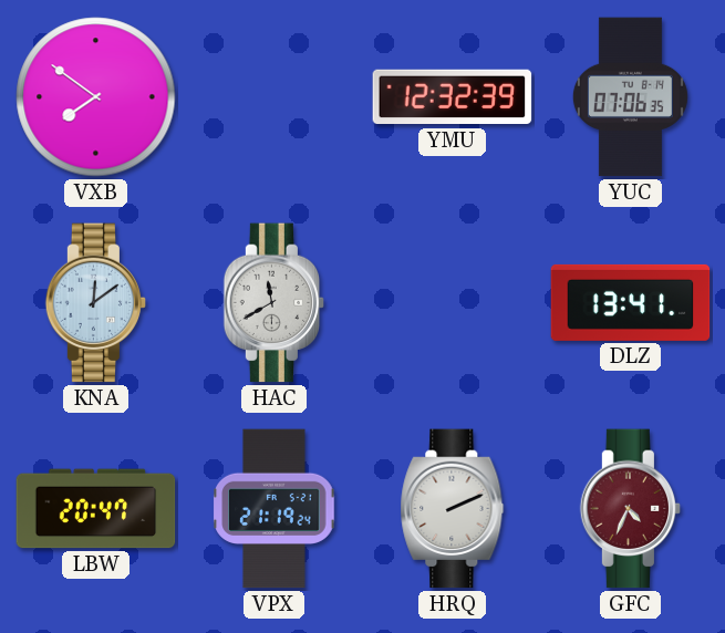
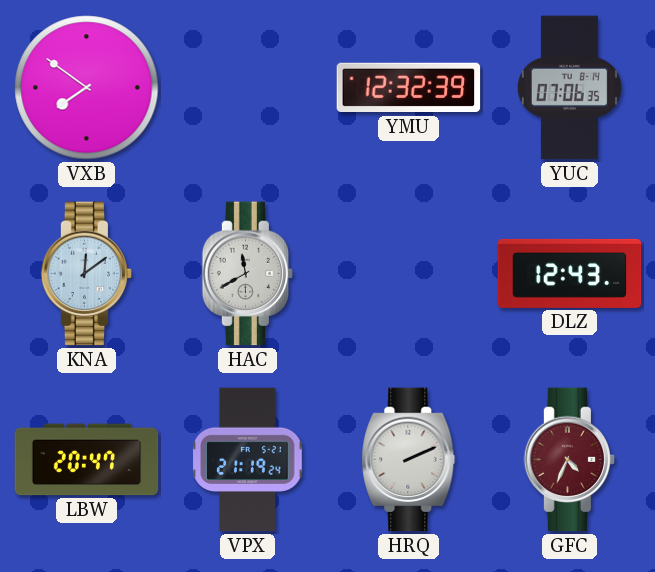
DLZ: 13:41 -> 12:43
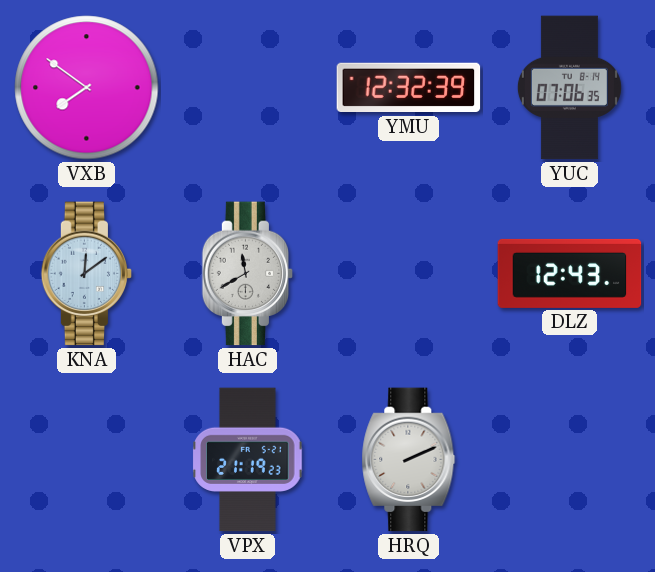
LBW: 20:47 -> none
VPX: 21:19:24 -> 21:19:23
GFC: 4:34 -> none
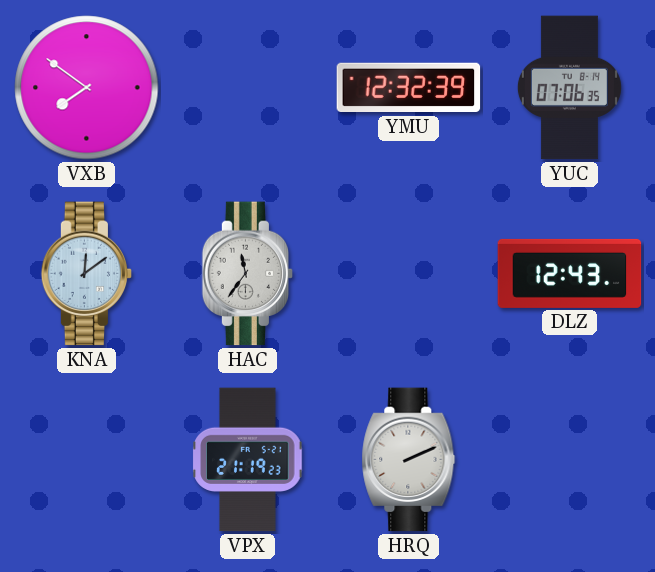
HAC: 11:40 -> 11:36
